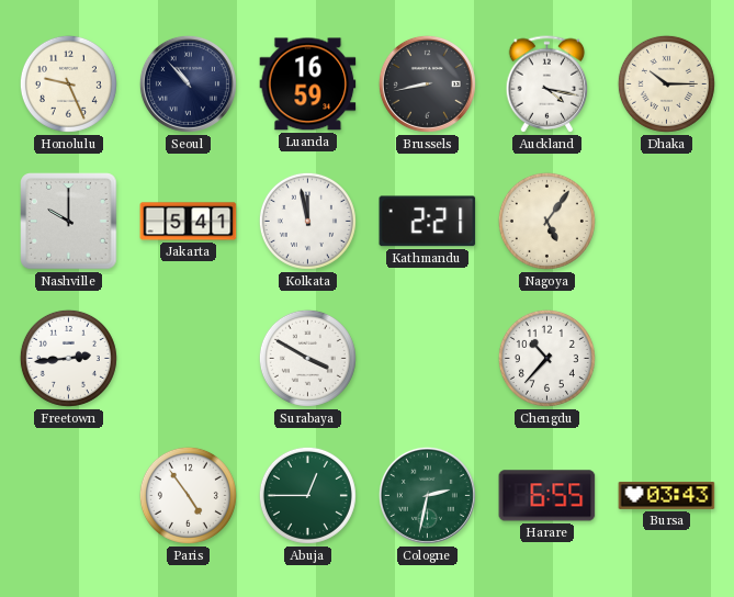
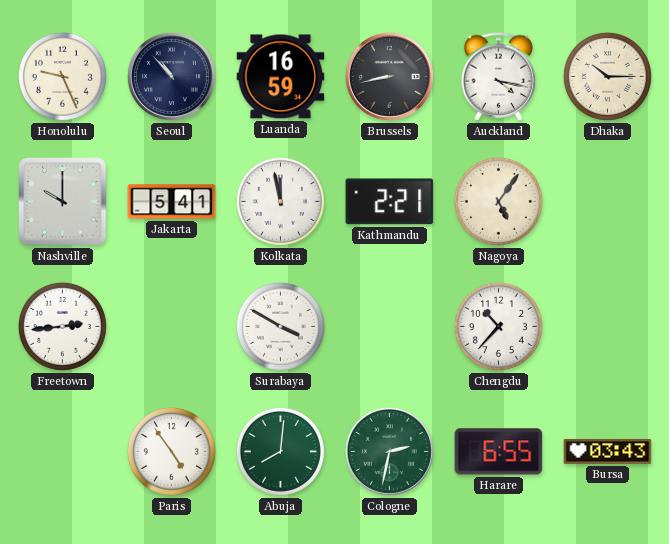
Abuja: 12:45 -> 8:01
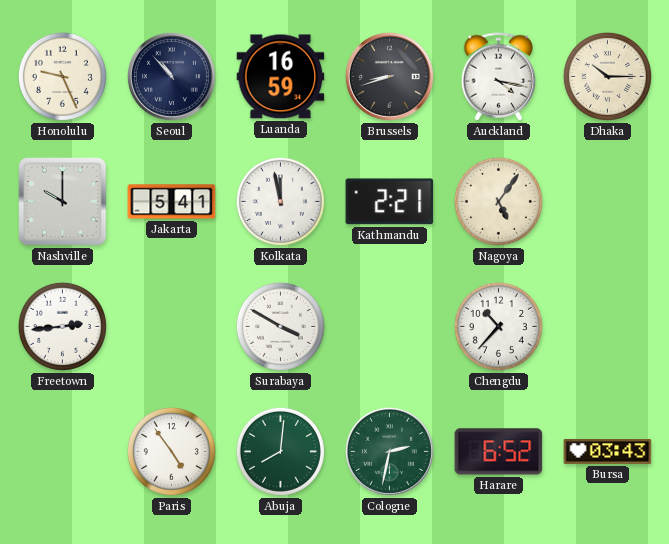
Brussels: 8:43 -> 8:42
Harare: 6:55 -> 6:52
